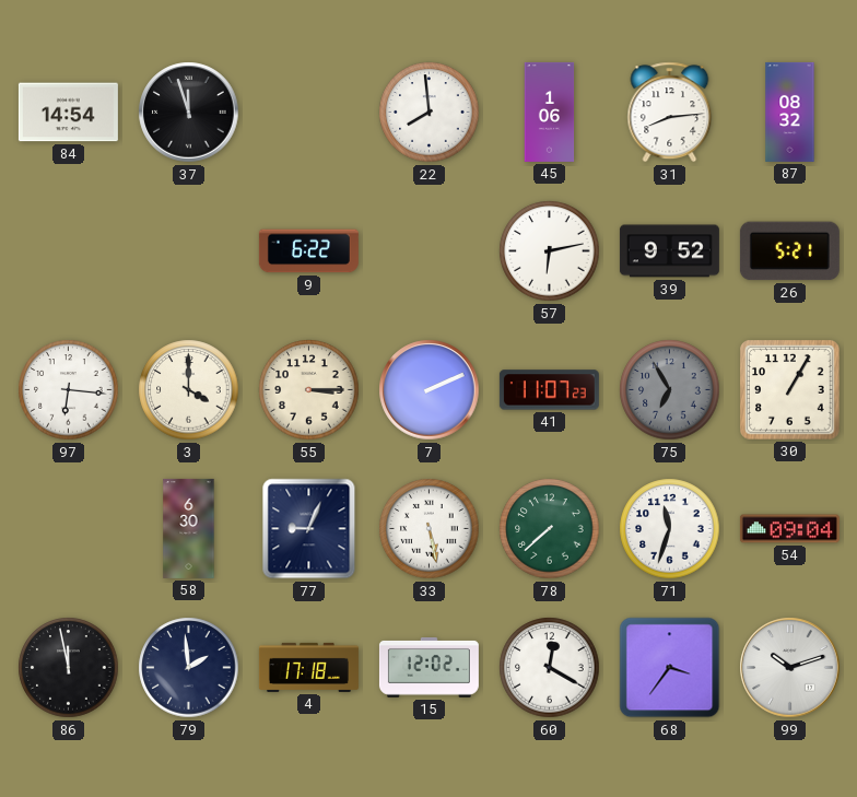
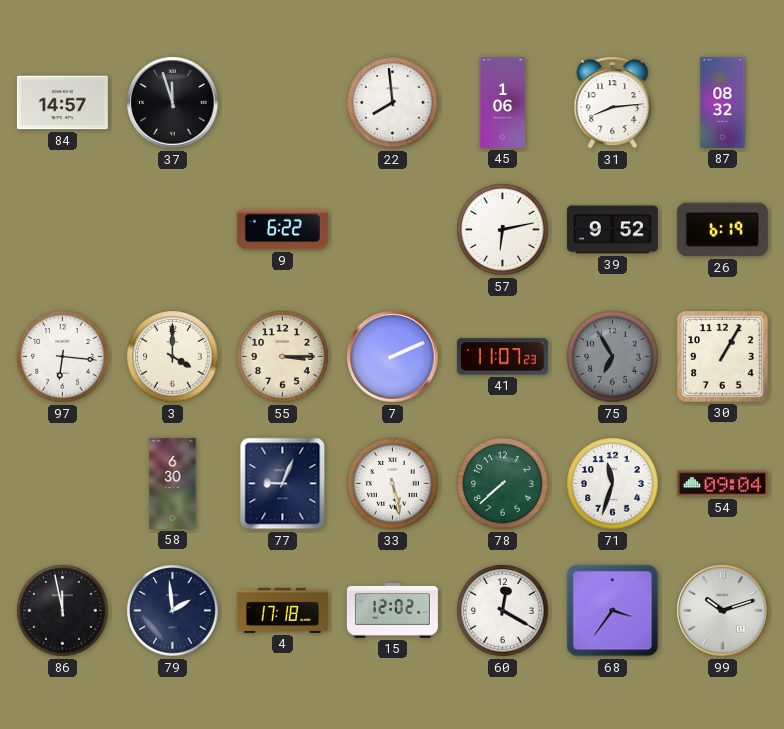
84: 14:54 -> 14:57
26: 5:21 -> 6:19
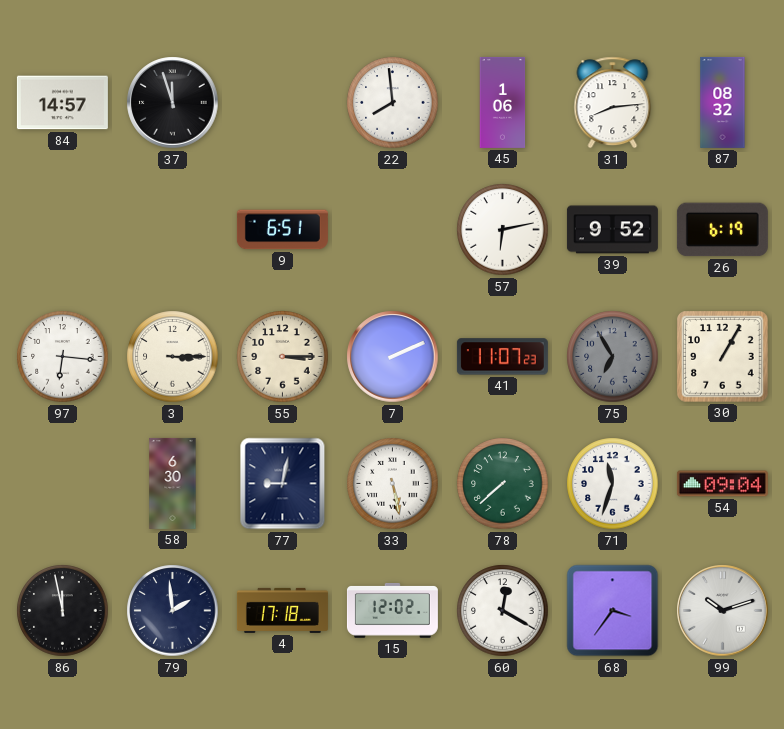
9: 6:22 -> 6:51
3: 4:00 -> 3:15
77: 9:04 -> 9:02
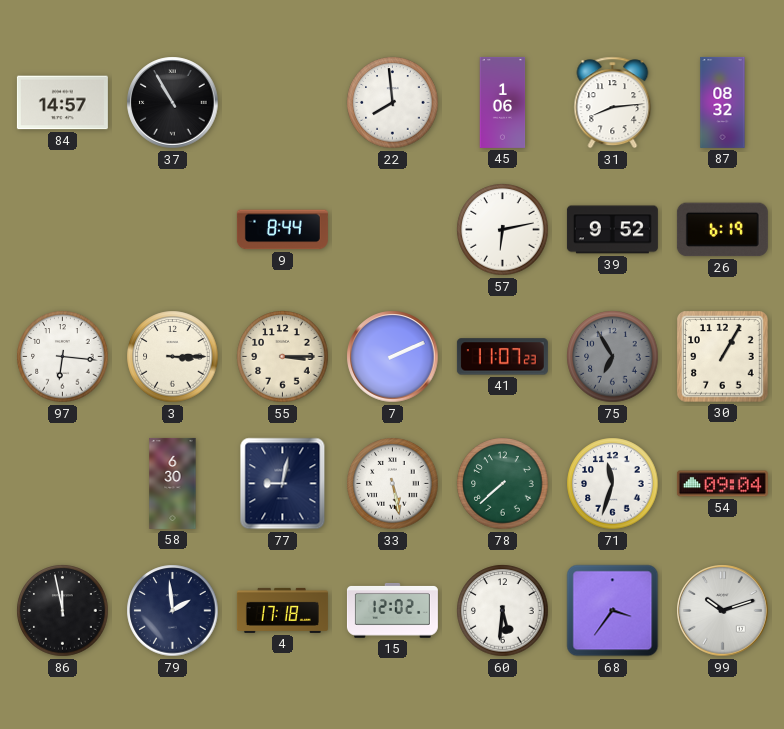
37: 11:57 -> 10:55
9: 6:51 -> 8:44
60: 12:20 -> 5:31
